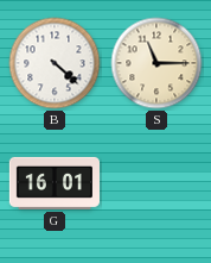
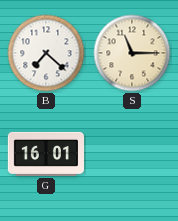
B: 4:22 -> 7:22
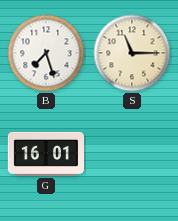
B: 7:22 -> 7:27
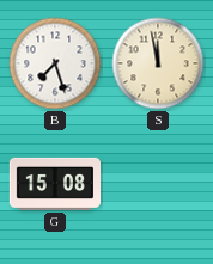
S: 11:15 -> 11:58
G: 16:01 -> 15:08
